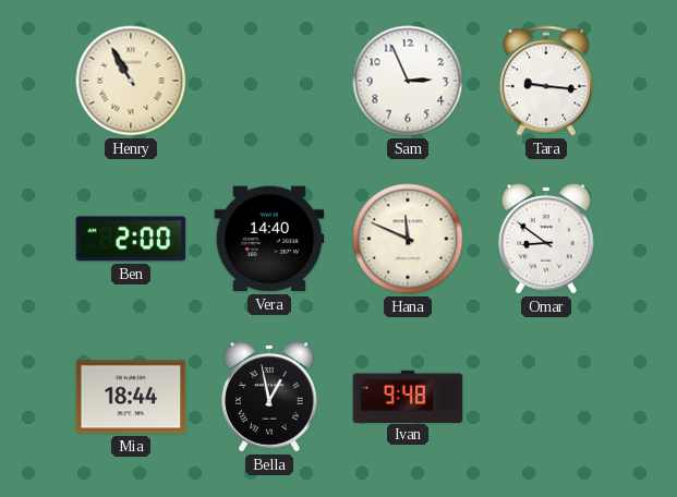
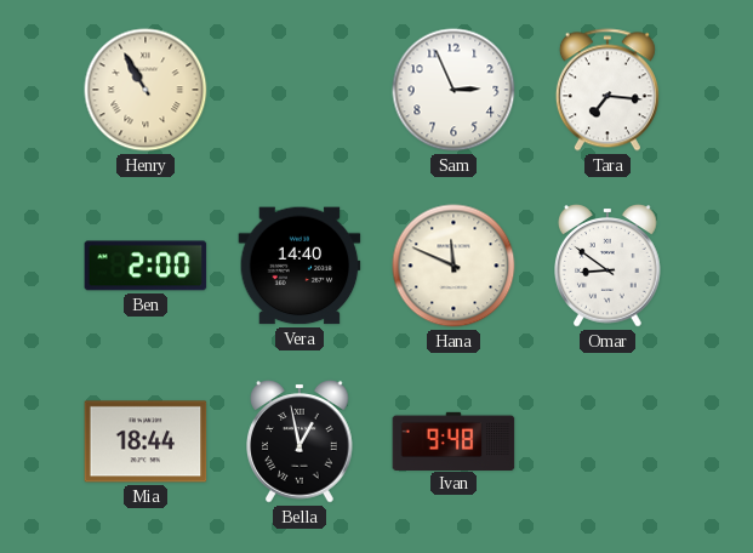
Tara: 9:16 -> 7:16
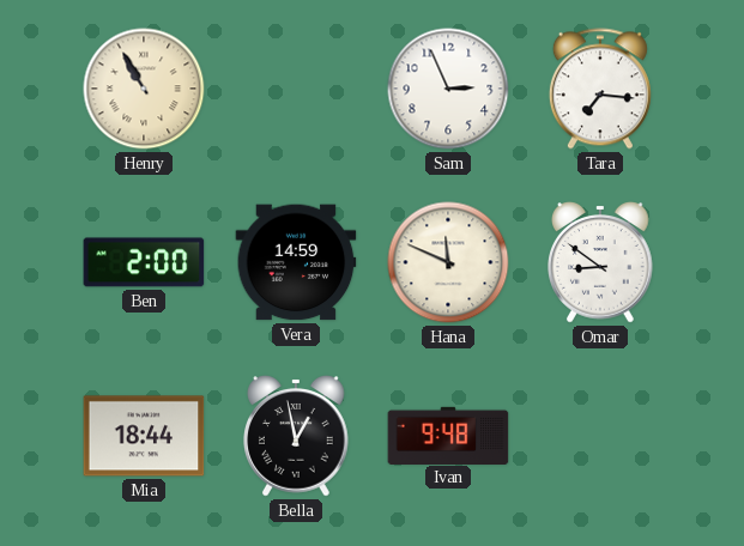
Vera: 14:40 -> 14:59
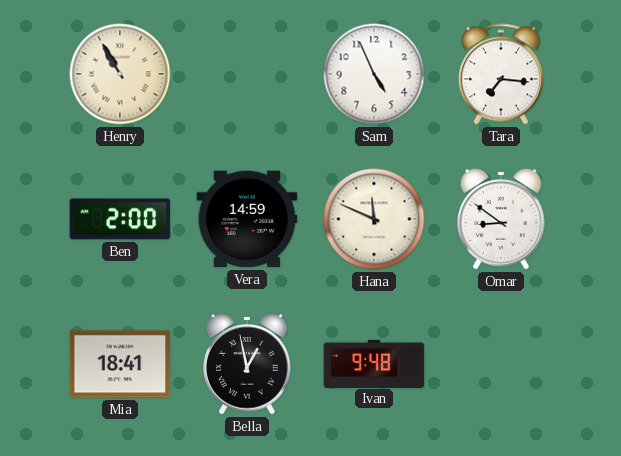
Sam: 2:56 -> 4:56
Mia: 18:44 -> 18:41
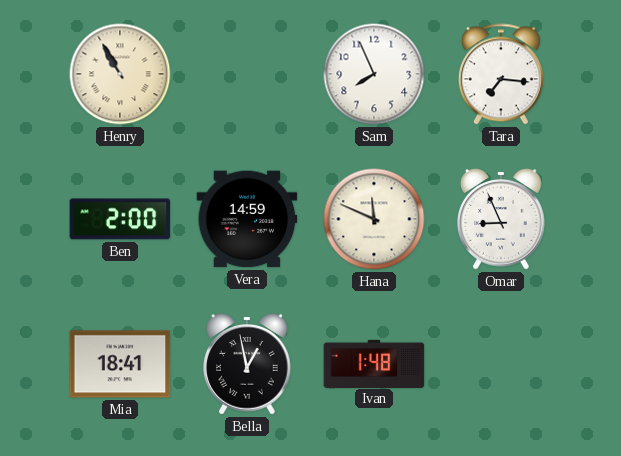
Sam: 4:56 -> 7:56
Omar: 8:51 -> 8:56
Ivan: 9:48 -> 1:48
